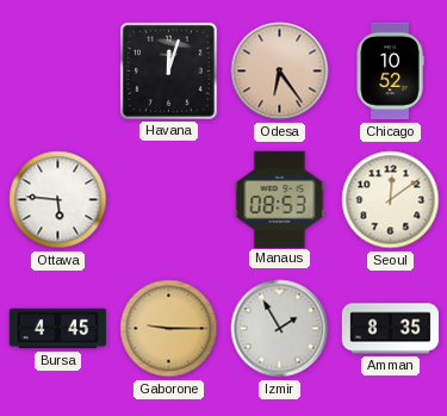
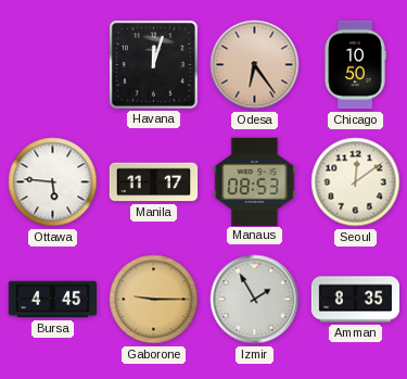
Chicago: 10:52 -> 10:50
Manila: none -> 11:17
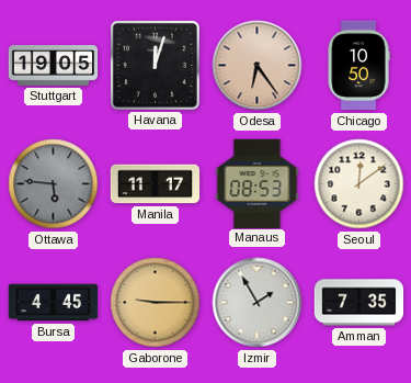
Stuttgart: none -> 19:05
Ottawa dial: white -> grey
Amman: 8:35 -> 7:35
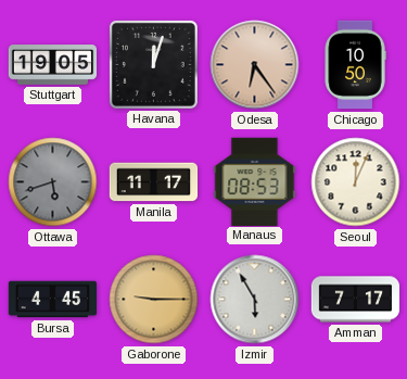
Ottawa: 5:46 -> 5:42
Seoul: 12:09 -> 12:04
Izmir: 1:55 -> 5:55
Amman: 7:35 -> 7:17
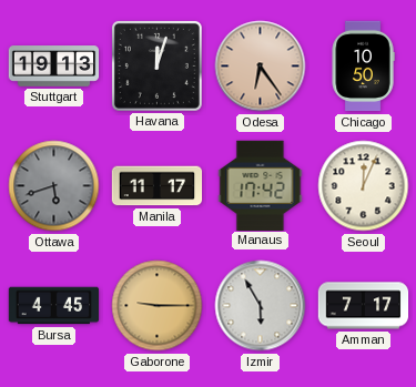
Stuttgart: 19:05 -> 19:13
Manaus: 08:53 -> 17:42
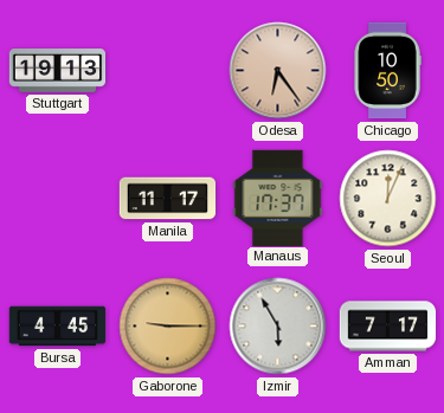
Havana: 12:03 -> none
Ottawa: 5:42 -> none
Manaus: 17:42 -> 17:37
